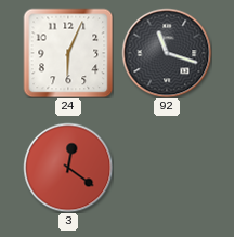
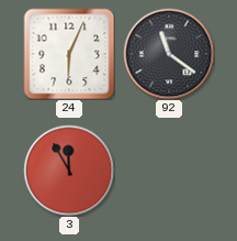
92: 11:18 -> 11:21
3: 12:21 -> 11:55
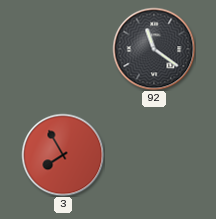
24: 6:04 -> none
3: 11:55 -> 7:55
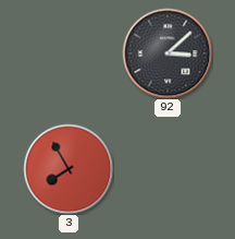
92: 11:21 -> 3:08
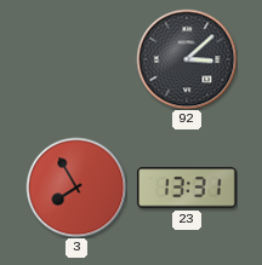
23: none -> 13:31
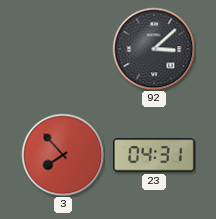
3: 7:55 -> 7:53
23: 13:31 -> 04:31
